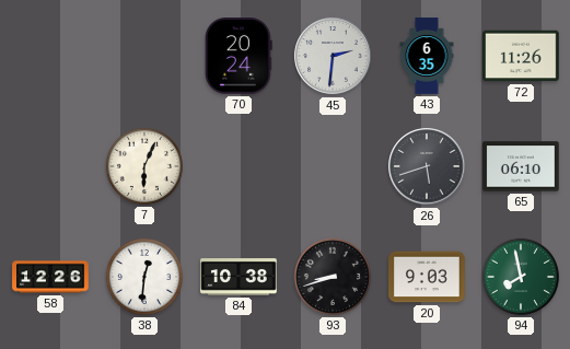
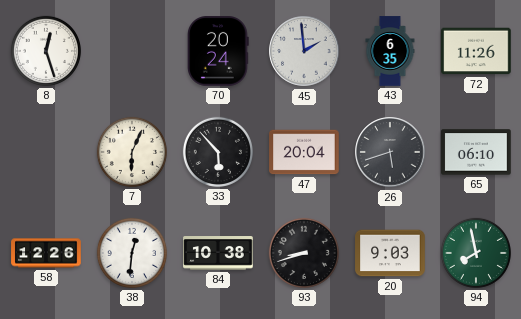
8: none -> 12:27
45: 2:31 -> 1:59
33: none -> 5:53
47: none -> 20:04
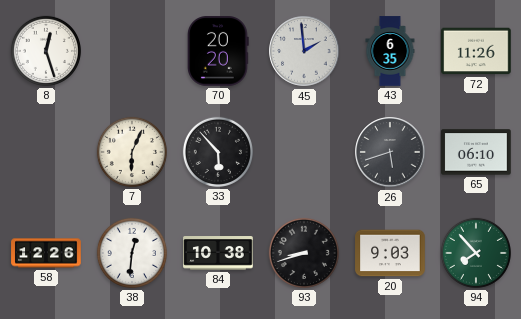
70: 20:24 -> 20:20
47: 20:04 -> none
94: 7:58 -> 7:53
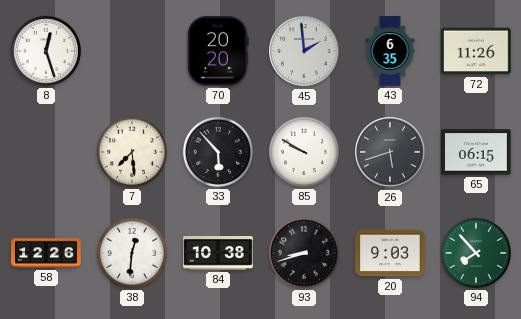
7: 6:04 -> 7:29
85: none -> 9:50
65: 06:10 -> 06:15
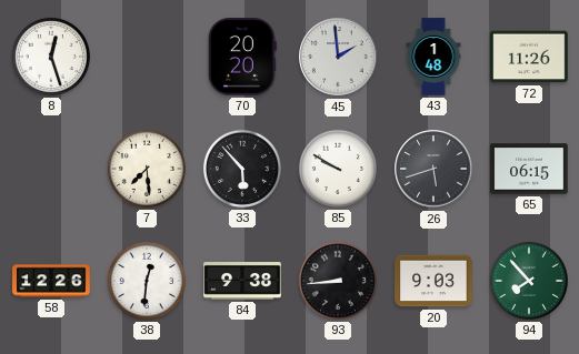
43: 6:35 -> 1:48
84: 10:38 -> 9:38
93: 8:42 -> 8:44
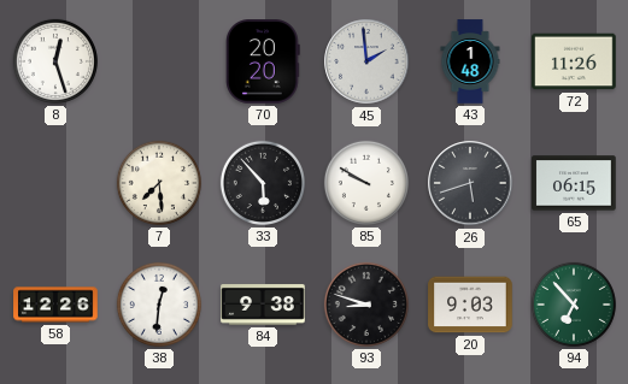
93: 8:44 -> 8:48
94: 7:53 -> 6:53
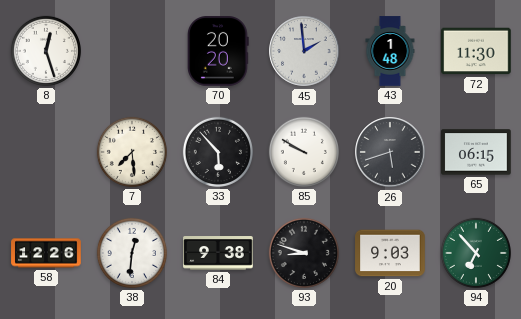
72: 11:26 -> 11:30
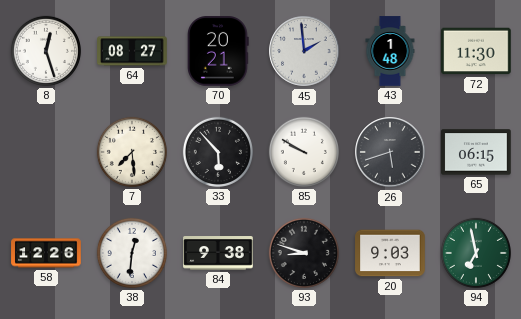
64: none -> 08:27
70: 20:20 -> 20:21
94: 6:53 -> 6:58
